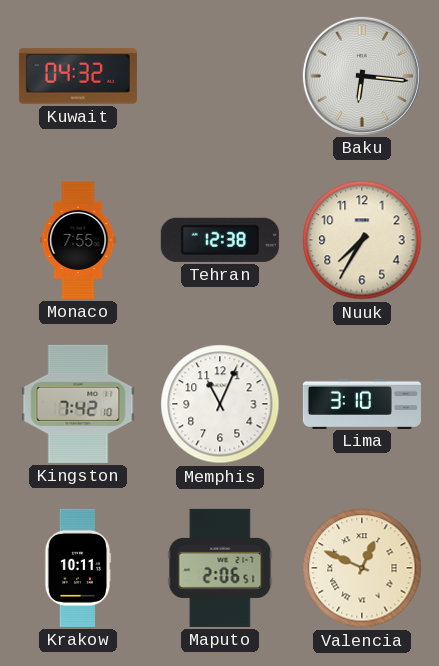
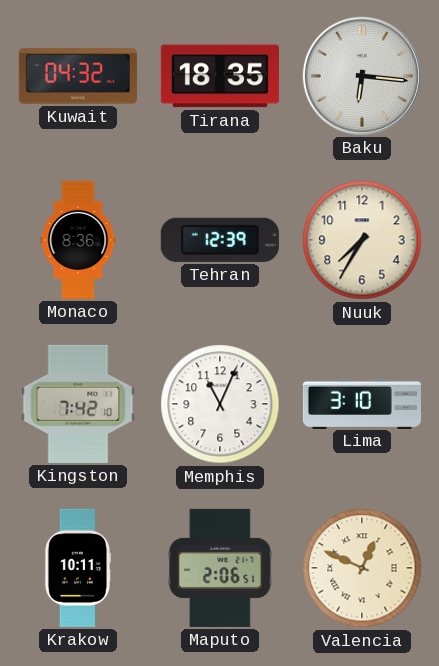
Tirana: none -> 18:35
Monaco: 7:55 -> 8:36
Tehran: 12:38 -> 12:39
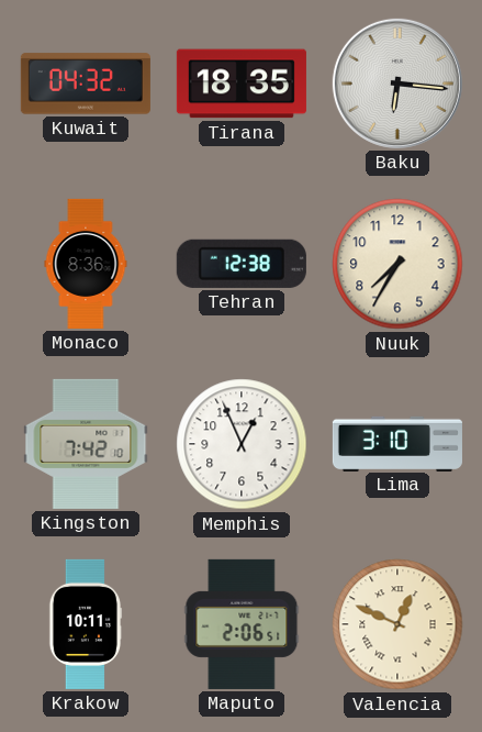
Tehran: 12:39 -> 12:38
Memphis: 11:04 -> 12:56
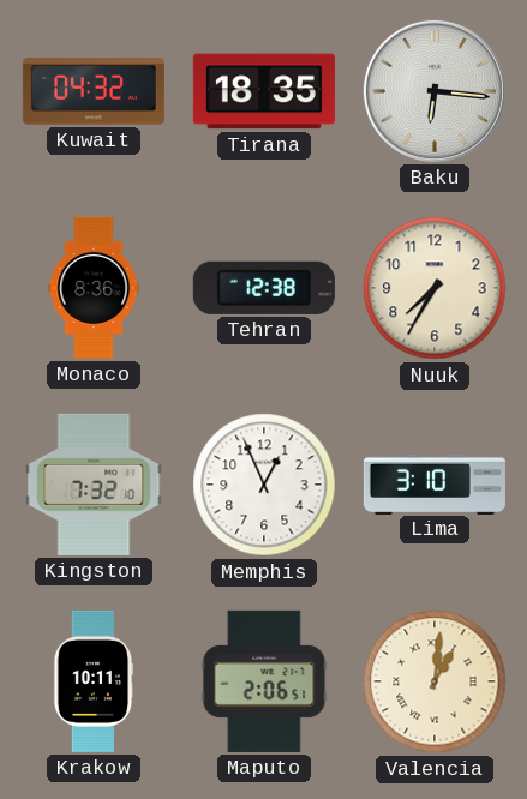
Kingston: 7:42 -> 7:32
Valencia: 12:49 -> 1:01
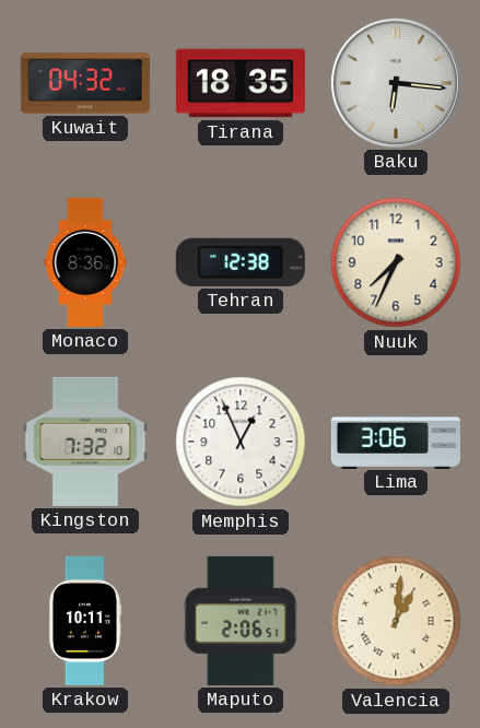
Nuuk: 7:35 -> 7:34
Lima: 3:10 -> 3:06
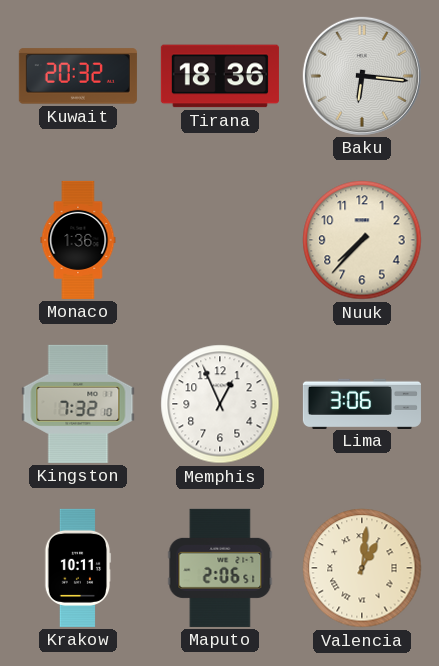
Kuwait: 04:32 -> 20:32
Tirana: 18:35 -> 18:36
Monaco: 8:36 -> 1:36
Tehran: 12:38 -> none
Nuuk: 7:34 -> 7:37
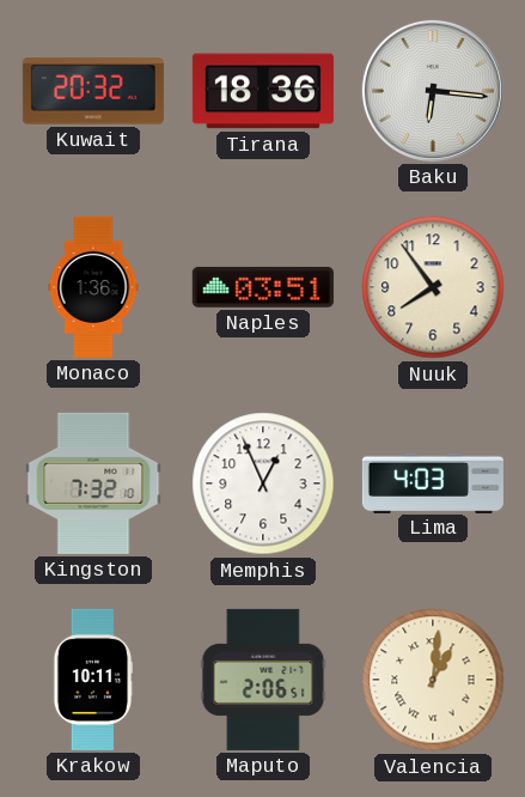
Naples: none -> 03:51
Nuuk: 7:37 -> 7:54
Lima: 3:06 -> 4:03
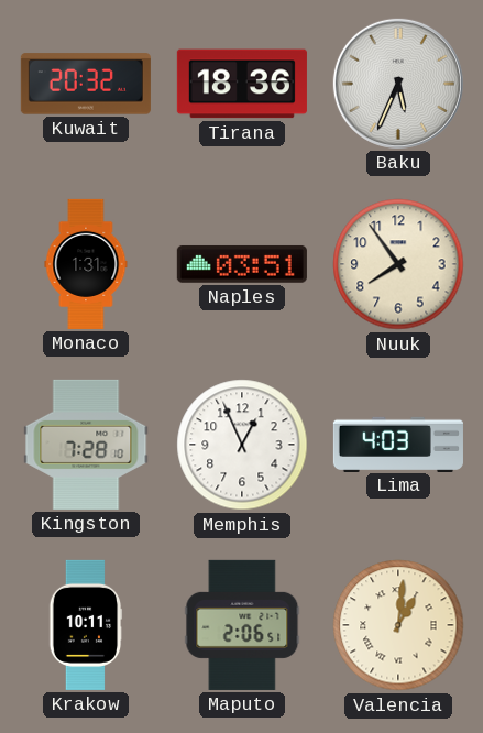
Baku: 6:16 -> 5:34
Monaco: 1:36 -> 1:31
Kingston: 7:32 -> 7:28
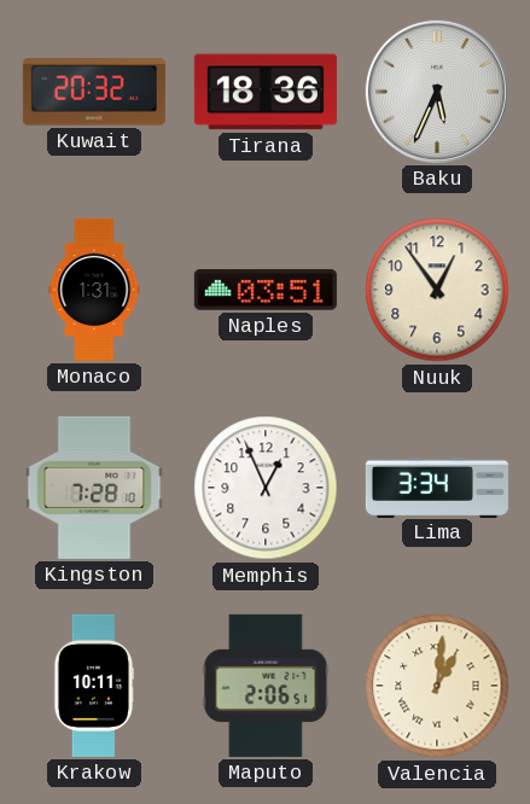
Nuuk: 7:54 -> 12:54
Lima: 4:03 -> 3:34
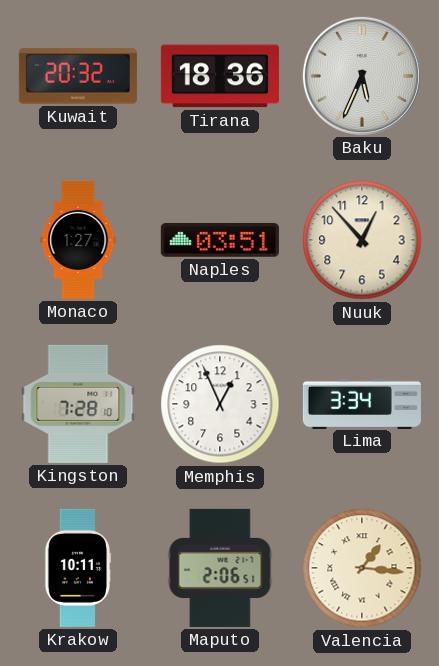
Monaco: 1:31 -> 1:27
Nuuk: 12:54 -> 12:53
Valencia: 1:01 -> 1:16
